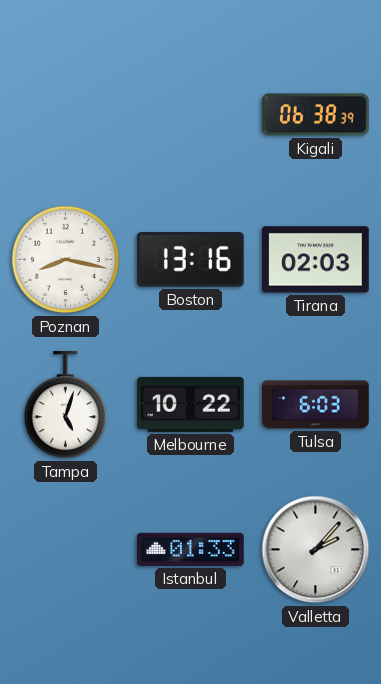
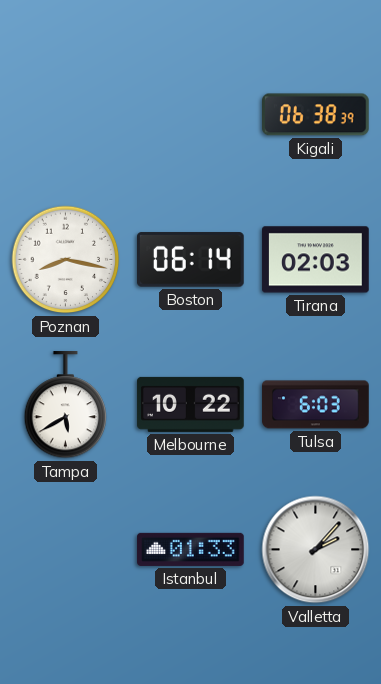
Boston: 13:16 -> 06:14
Tampa: 5:03 -> 5:40
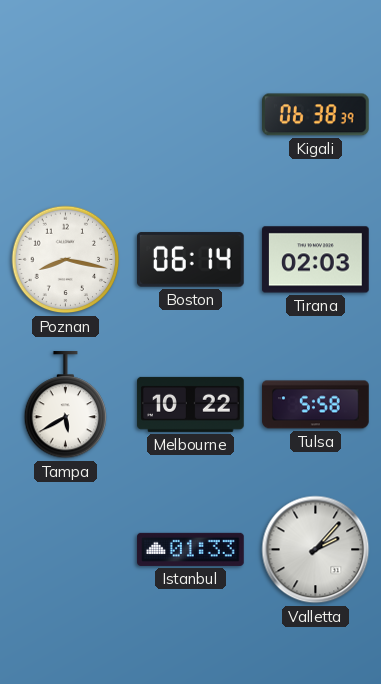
Tulsa: 6:03 -> 5:58
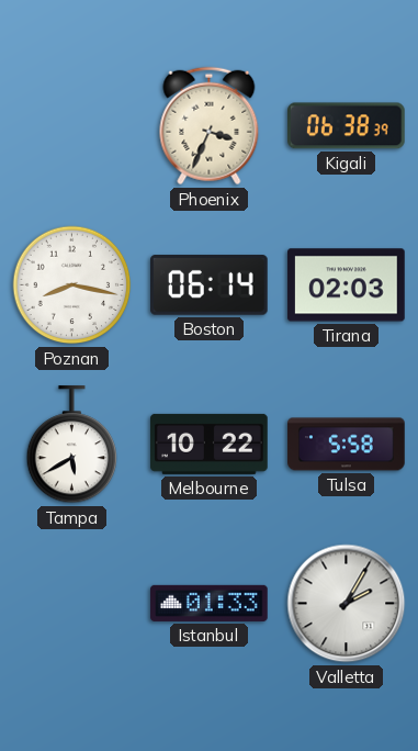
Phoenix: none -> 3:34
Valletta: 2:07 -> 2:05
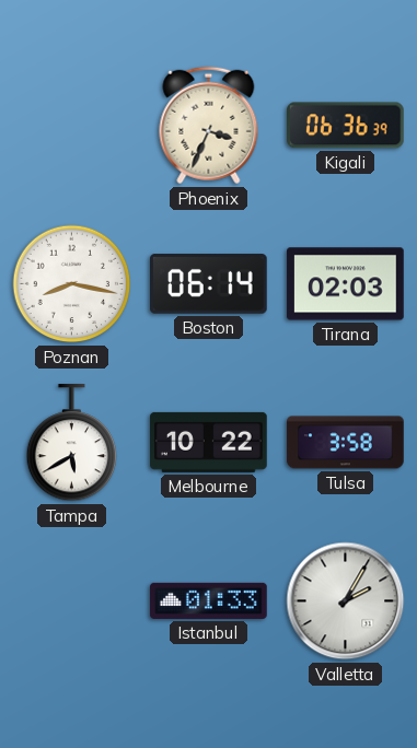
Kigali: 06:38 -> 06:36
Tulsa: 5:58 -> 3:58
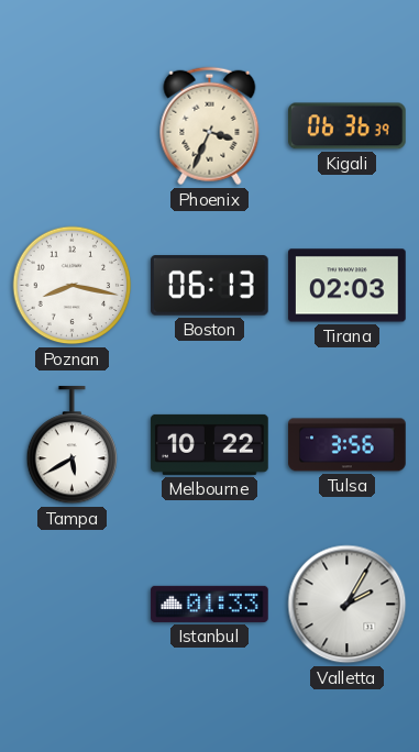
Boston: 06:14 -> 06:13
Tulsa: 3:58 -> 3:56
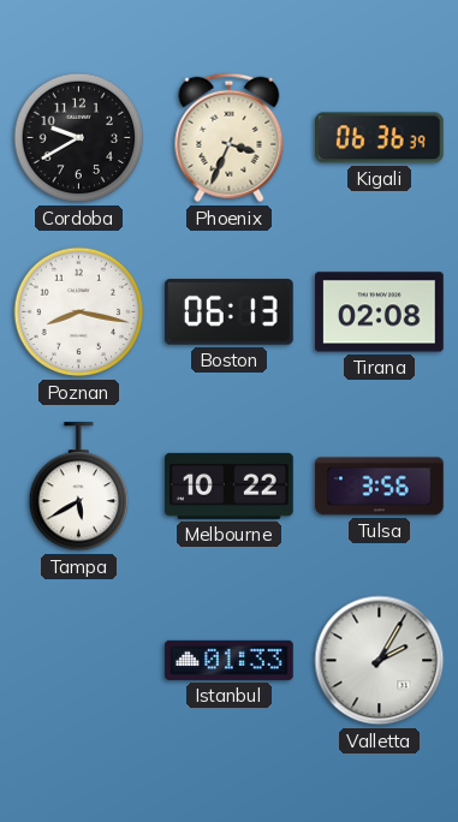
Cordoba: none -> 9:40
Tirana: 02:03 -> 02:08
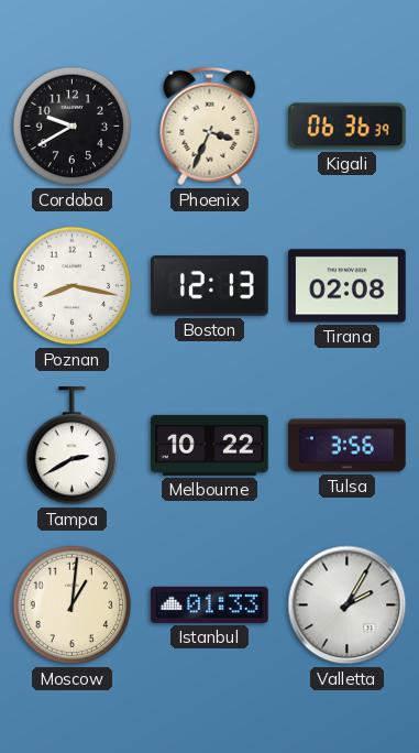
Boston: 06:13 -> 12:13
Tampa: 5:40 -> 2:40
Moscow: none -> 1:01
